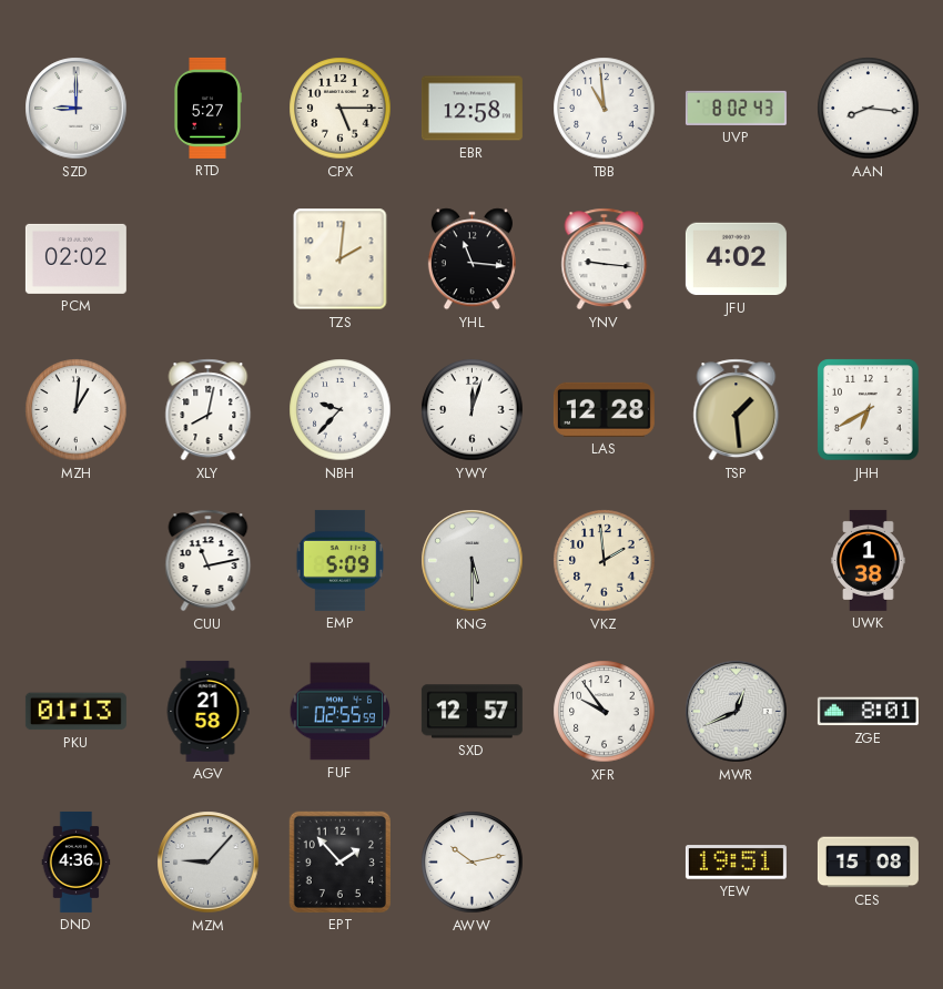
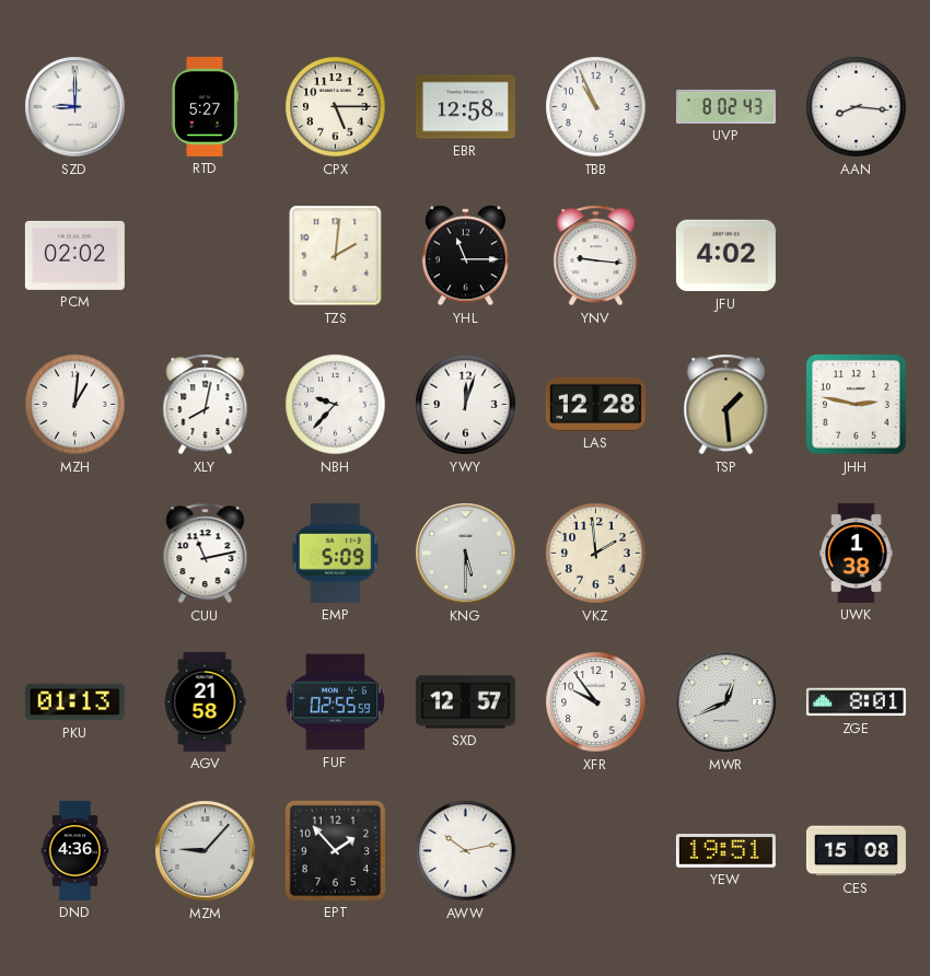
TBB: 10:59 -> 10:56
YHL: 11:16 -> 11:15
JHH: 6:40 -> 2:47
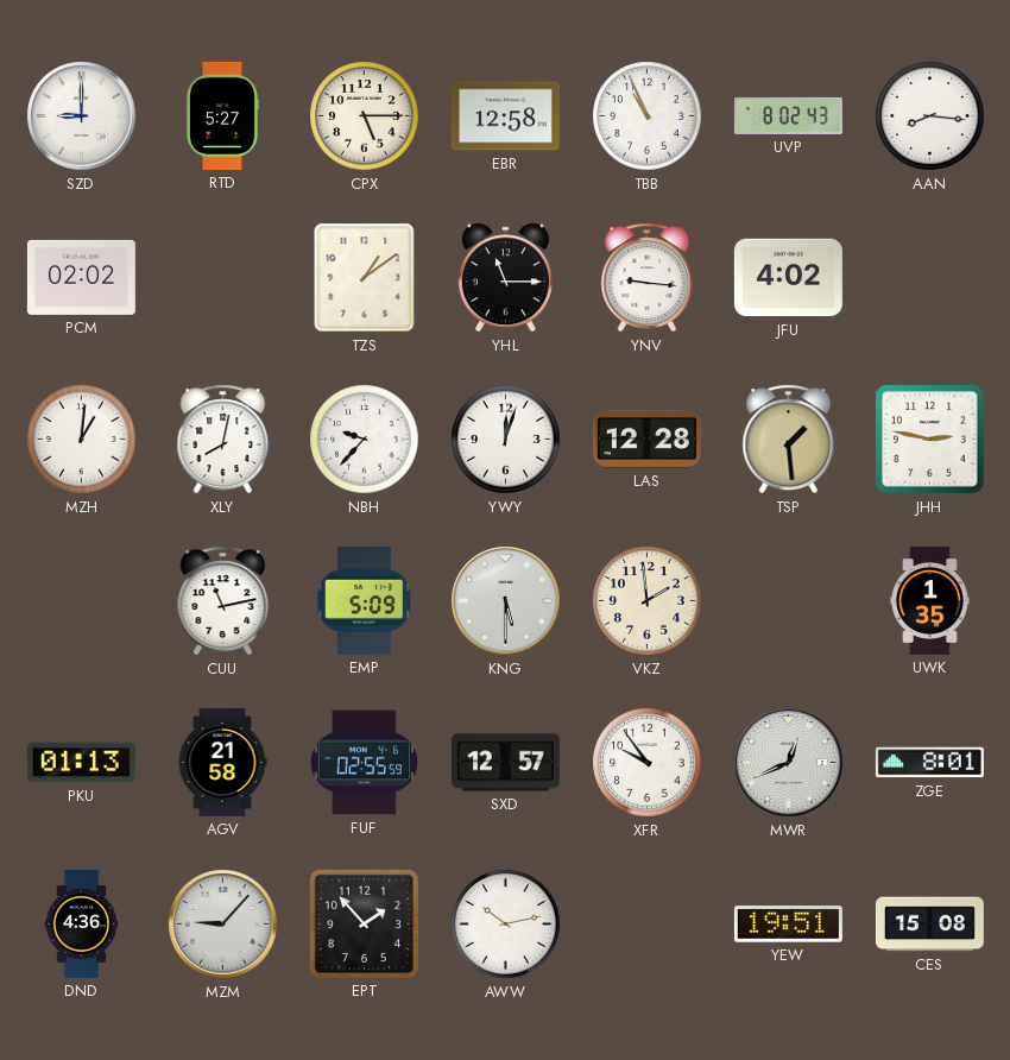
TZS: 2:01 -> 1:09
UWK: 1:38 -> 1:35
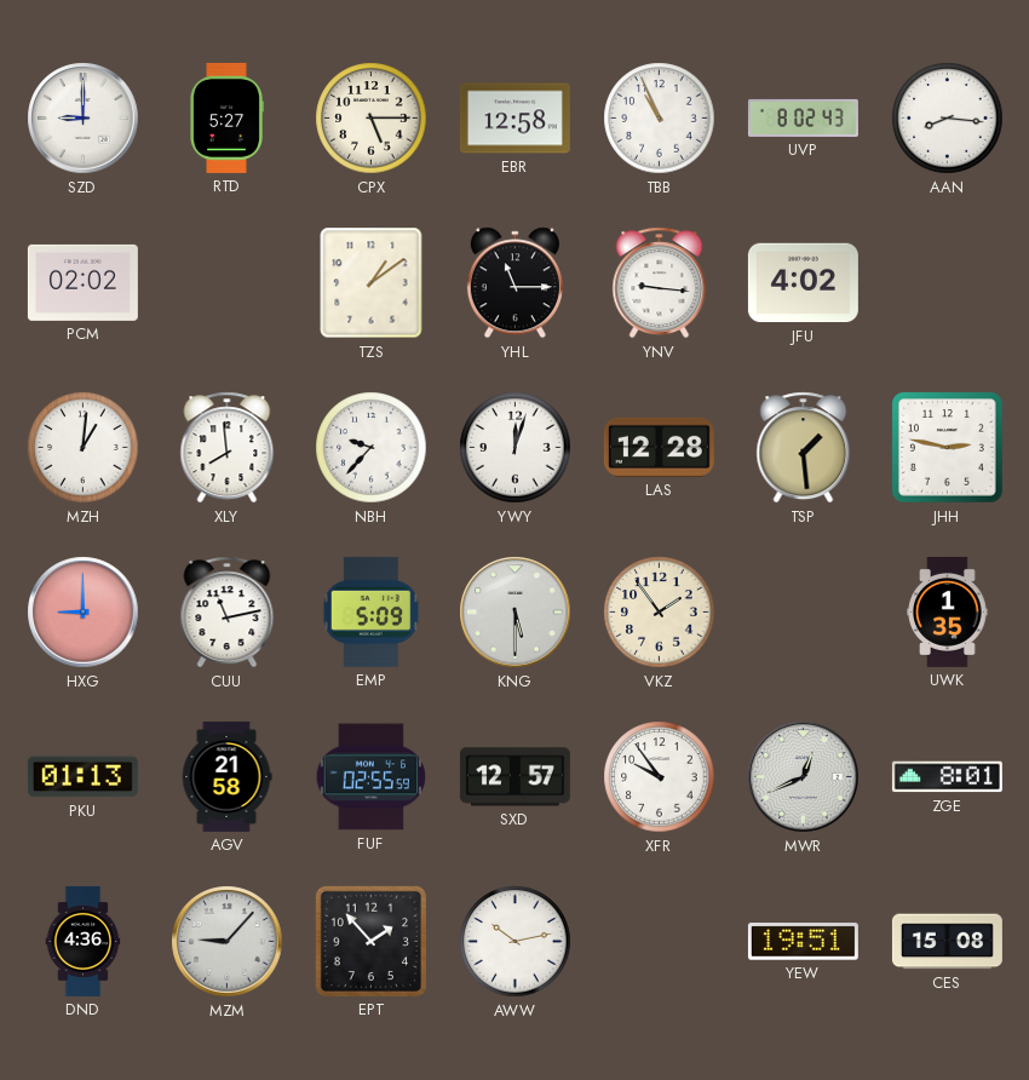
XLY: 8:02 -> 7:59
HXG: none -> 9:00
VKZ: 1:59 -> 1:54
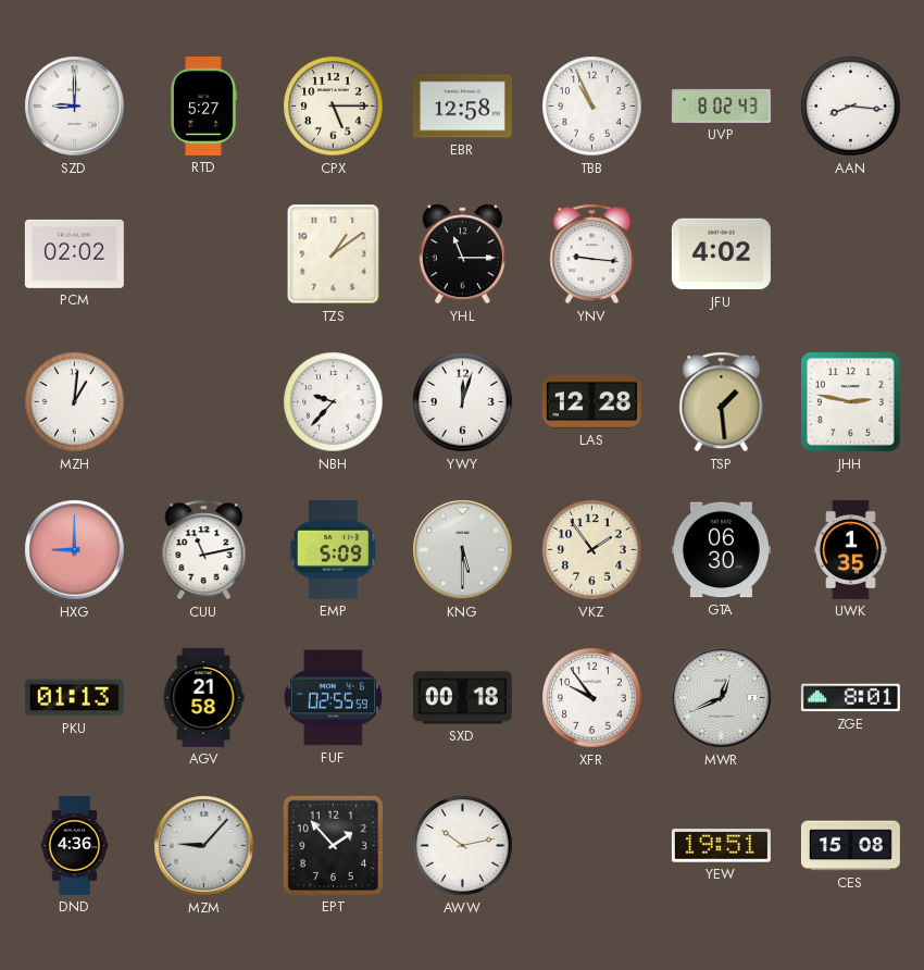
XLY: 7:59 -> none
GTA: none -> 06:30
SXD: 12:57 -> 00:18
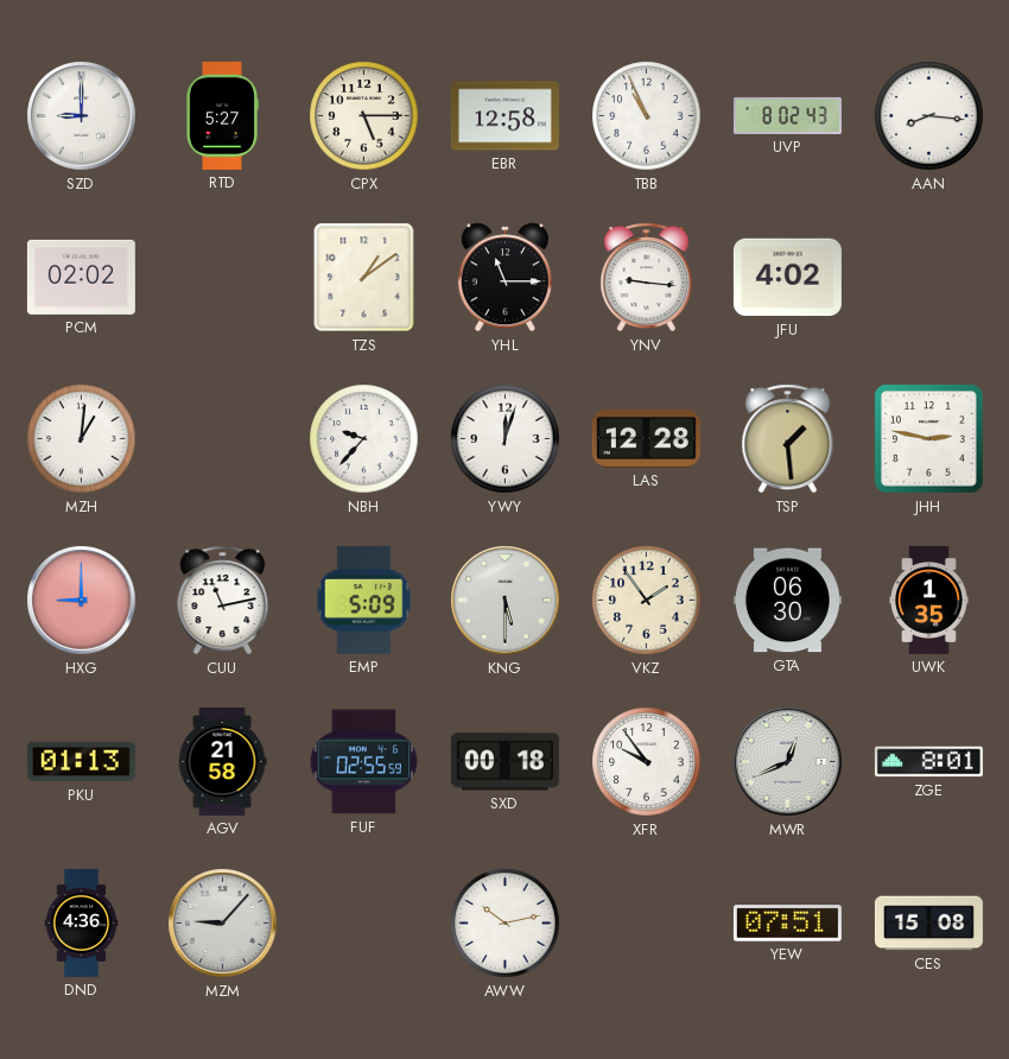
EPT: 1:53 -> none
YEW: 19:51 -> 07:51
